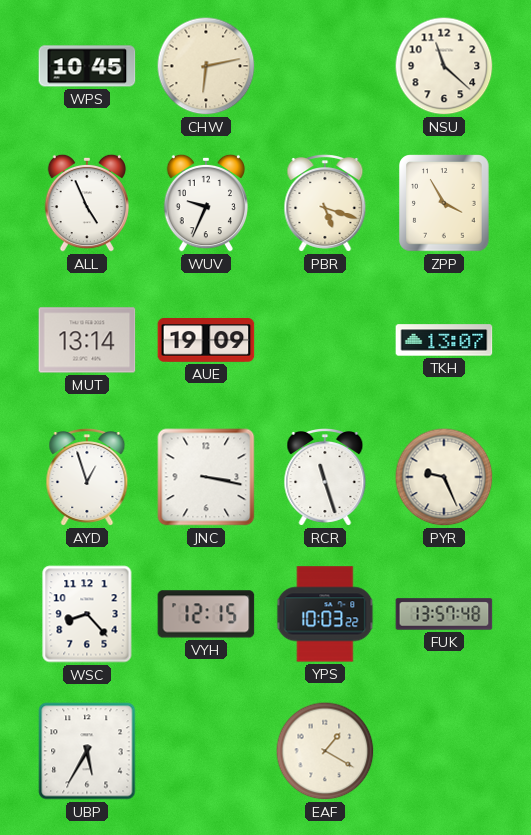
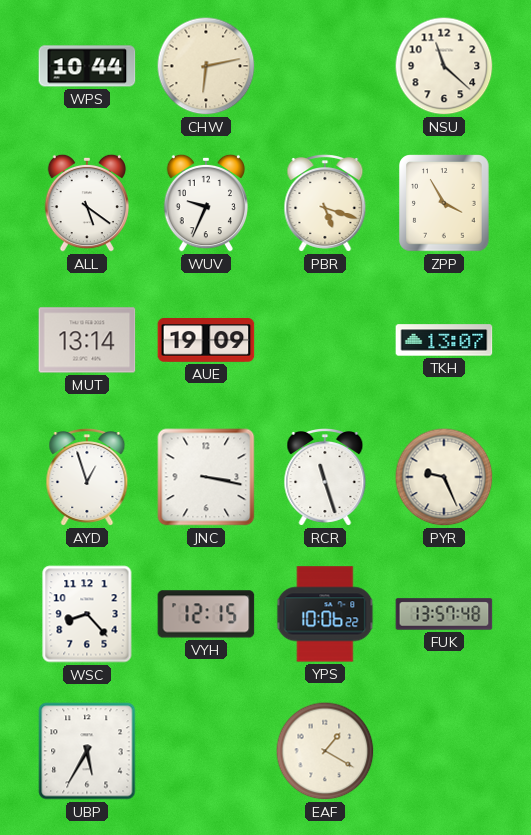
WPS: 10:45 -> 10:44
ALL: 4:56 -> 5:21
YPS: 10:03 -> 10:06
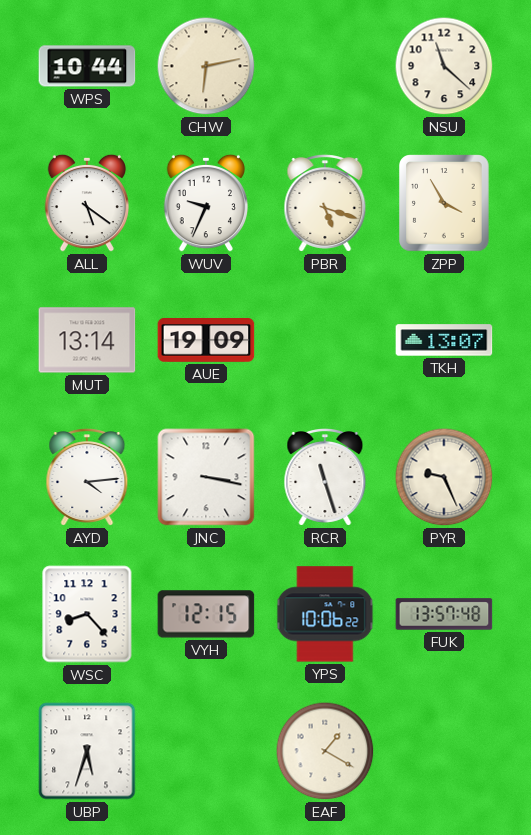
AYD: 12:57 -> 4:14
UBP: 5:35 -> 5:33
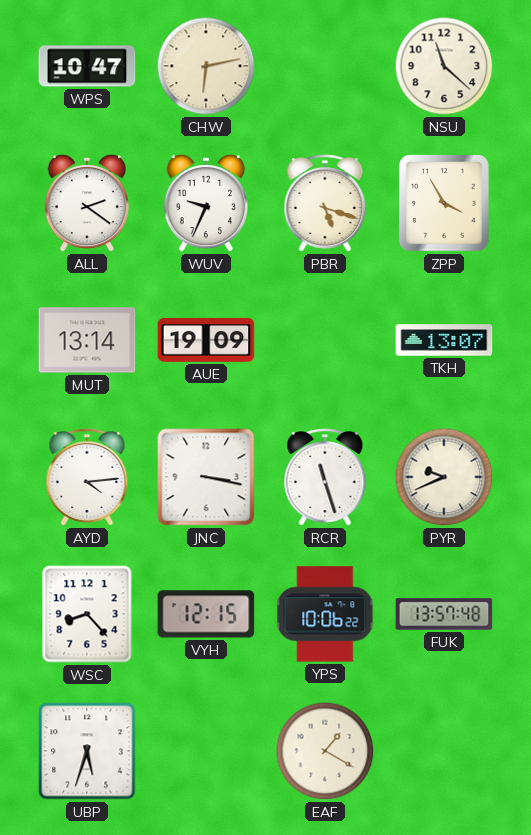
WPS: 10:44 -> 10:47
ALL: 5:21 -> 2:21
PYR: 9:26 -> 9:41
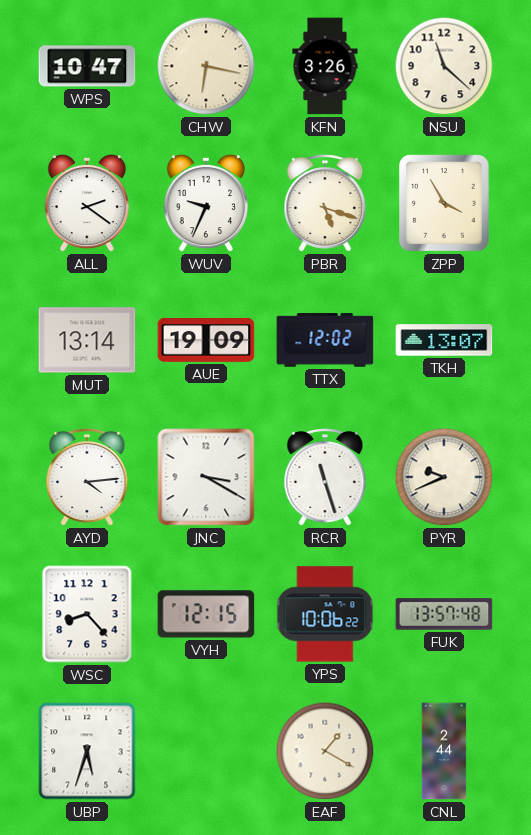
CHW: 6:13 -> 6:17
KFN: none -> 3:26
TTX: none -> 12:02
JNC: 3:17 -> 3:20
CNL: none -> 2:44
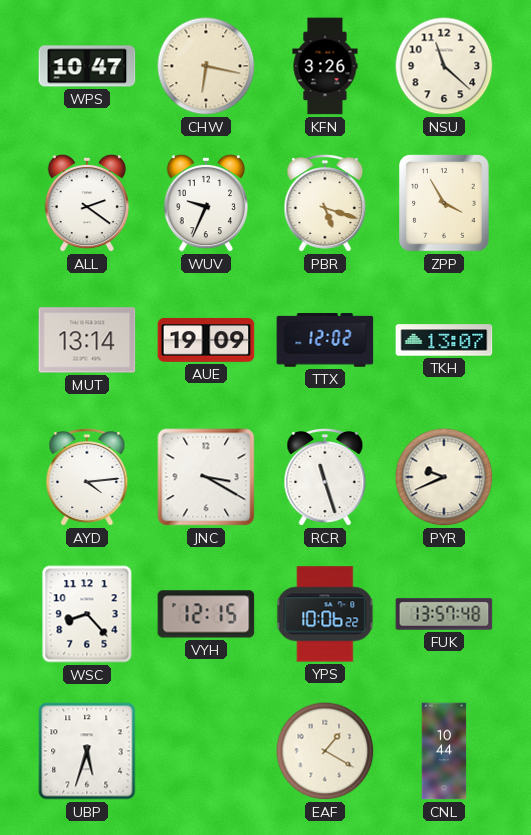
CNL: 2:44 -> 10:44
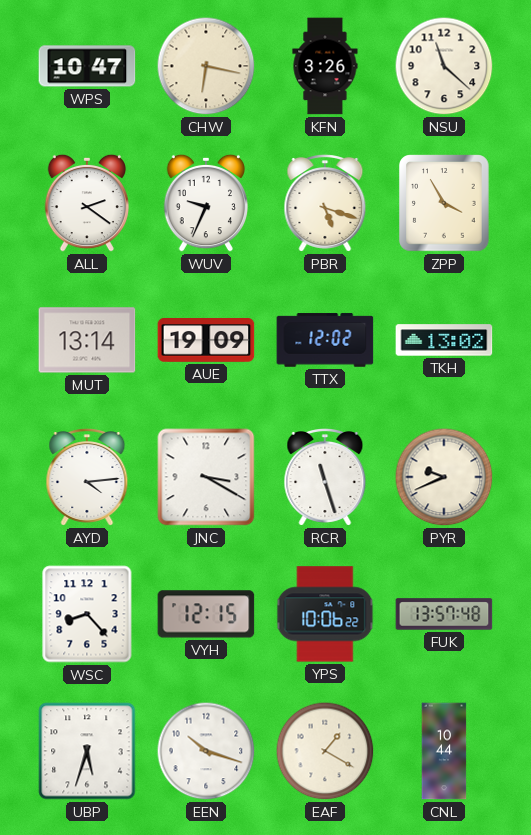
TKH: 13:07 -> 13:02
EEN: none -> 10:18
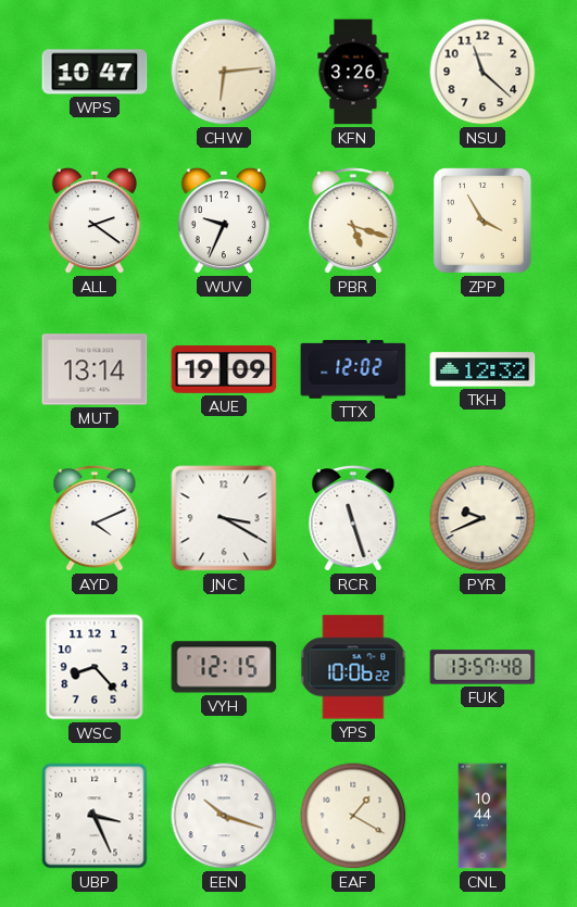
CHW: 6:17 -> 6:14
TKH: 13:02 -> 12:32
AYD: 4:14 -> 4:11
UBP: 5:33 -> 3:26
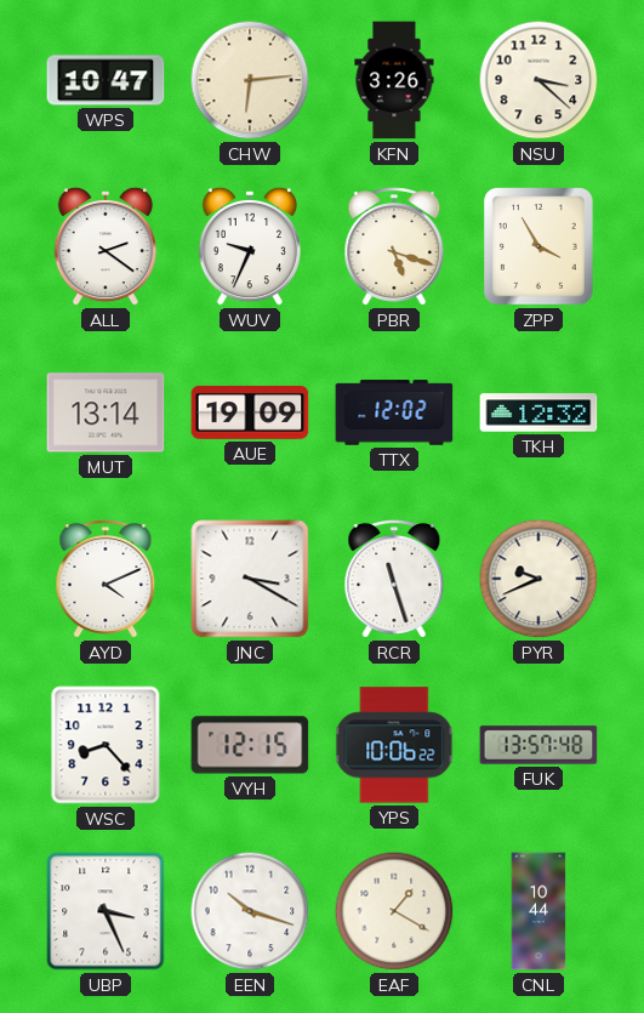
NSU: 11:22 -> 3:22
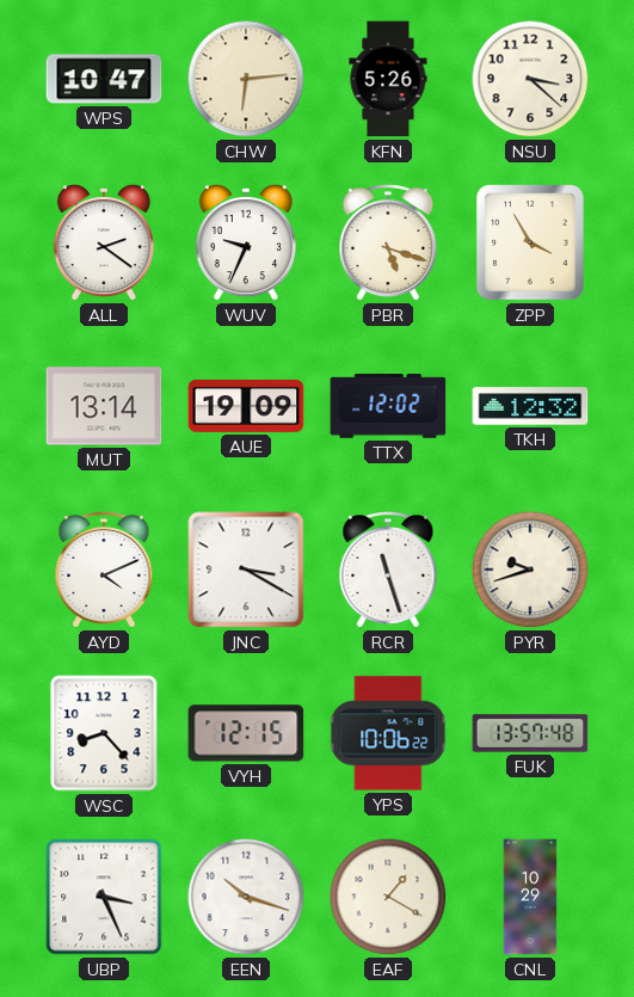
KFN: 3:26 -> 5:26
PYR: 9:41 -> 9:42
CNL: 10:44 -> 10:29
